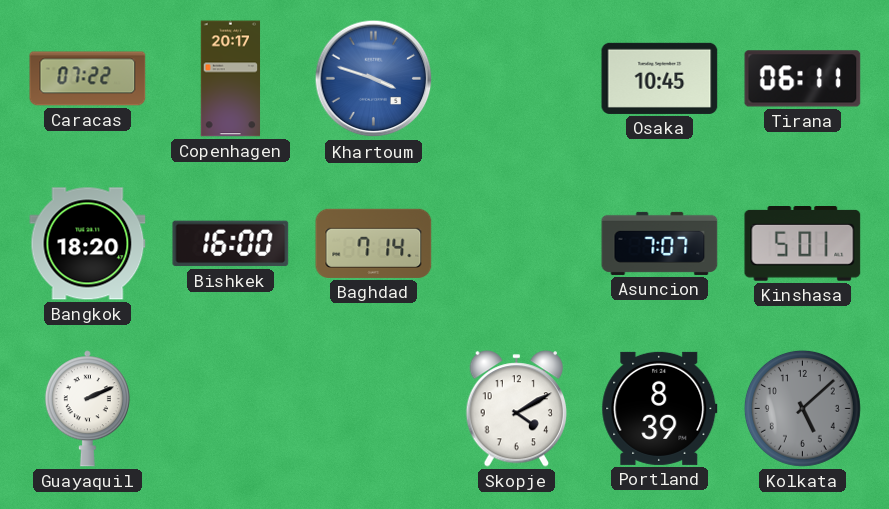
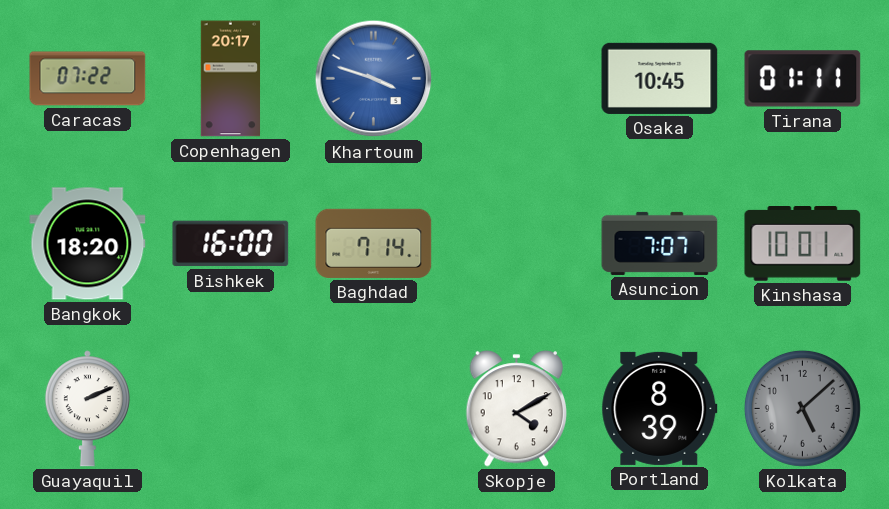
Tirana: 06:11 -> 01:11
Kinshasa: 5:01 -> 10:01
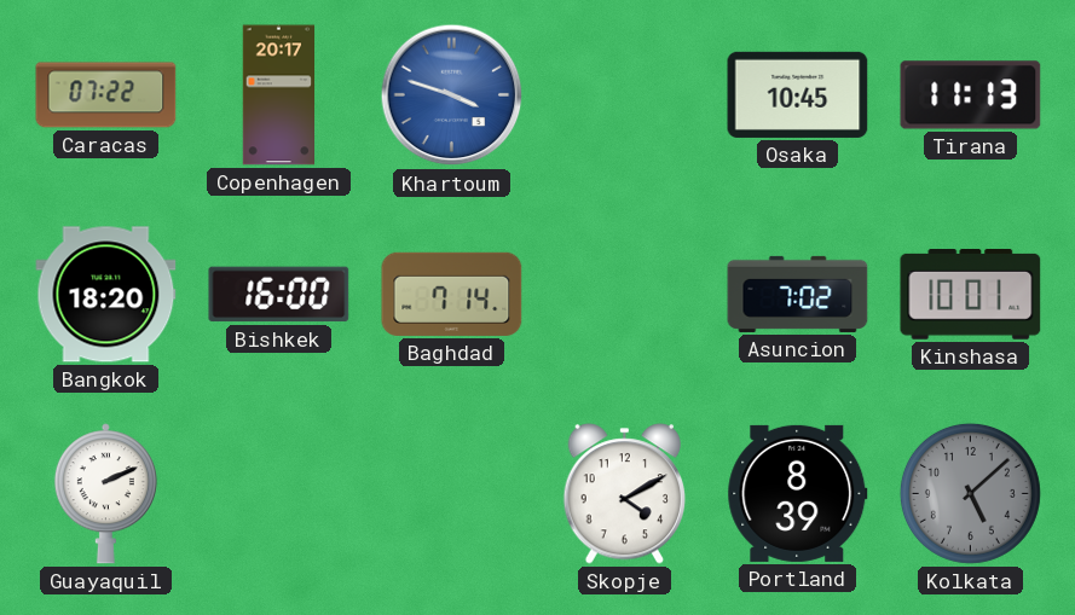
Tirana: 01:11 -> 11:13
Asuncion: 7:07 -> 7:02
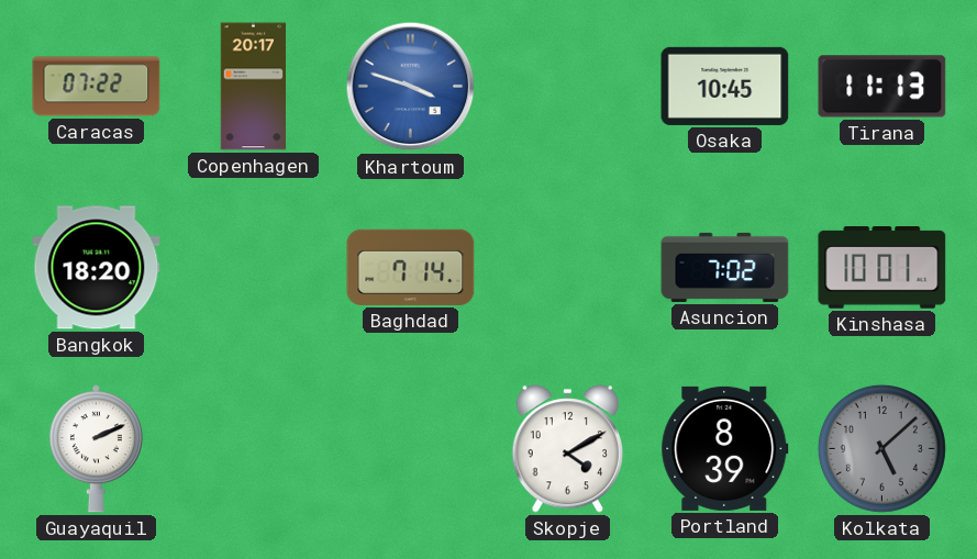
Bishkek: 16:00 -> none
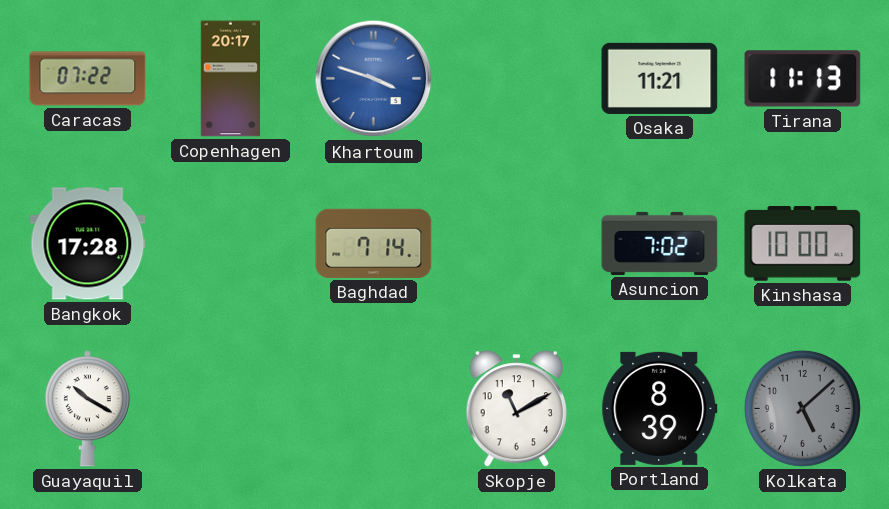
Osaka: 10:45 -> 11:21
Bangkok: 18:20 -> 17:28
Kinshasa: 10:01 -> 10:00
Guayaquil: 2:11 -> 10:20
Skopje: 4:10 -> 11:10
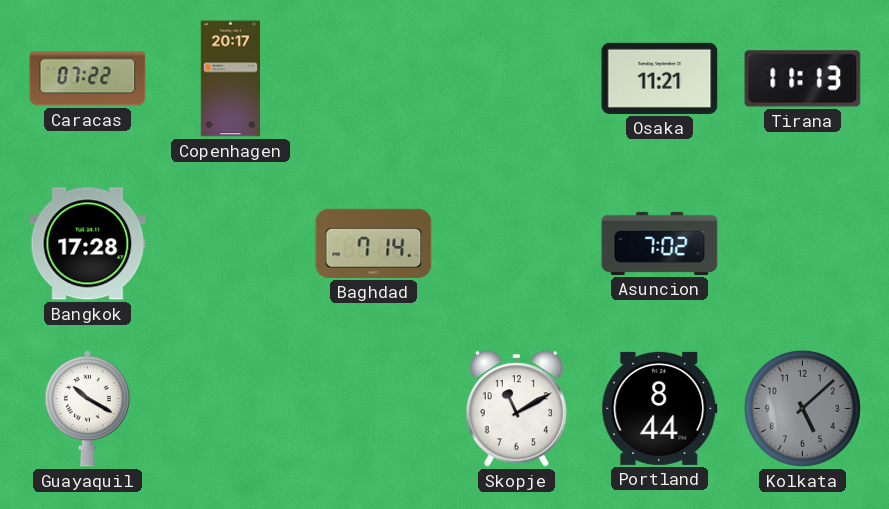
Khartoum: 3:48 -> none
Kinshasa: 10:00 -> none
Portland: 8:39 -> 8:44
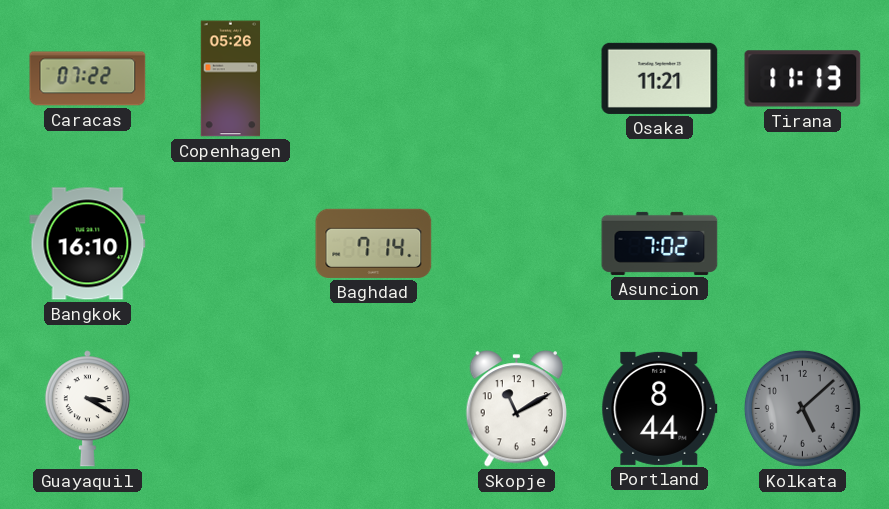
Copenhagen: 20:17 -> 05:26
Bangkok: 17:28 -> 16:10
Guayaquil: 10:20 -> 3:20
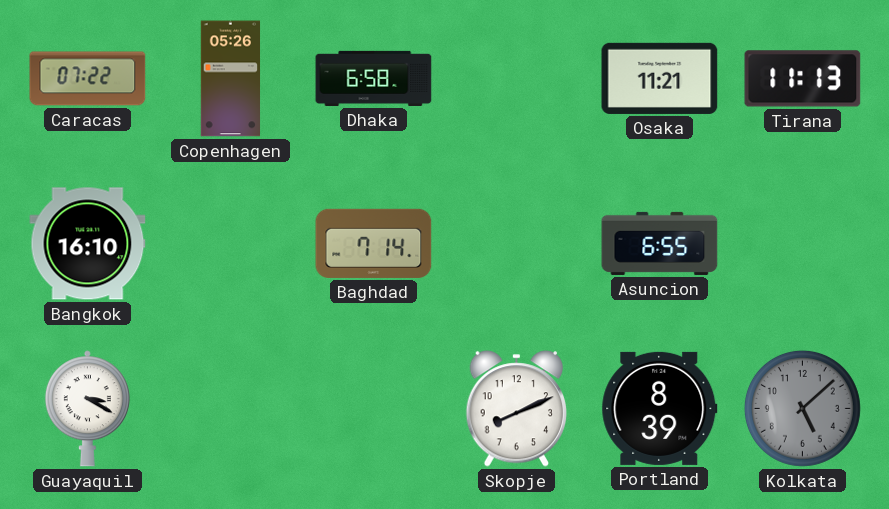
Dhaka: none -> 6:58
Asuncion: 7:02 -> 6:55
Skopje: 11:10 -> 8:11
Portland: 8:44 -> 8:39
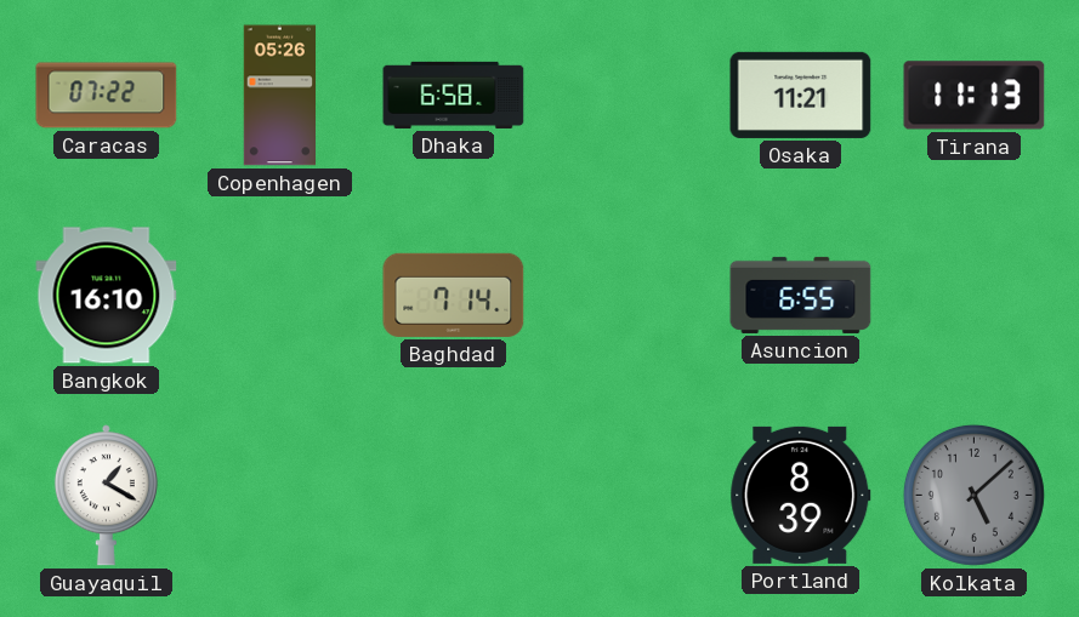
Guayaquil: 3:20 -> 1:20
Skopje: 8:11 -> none
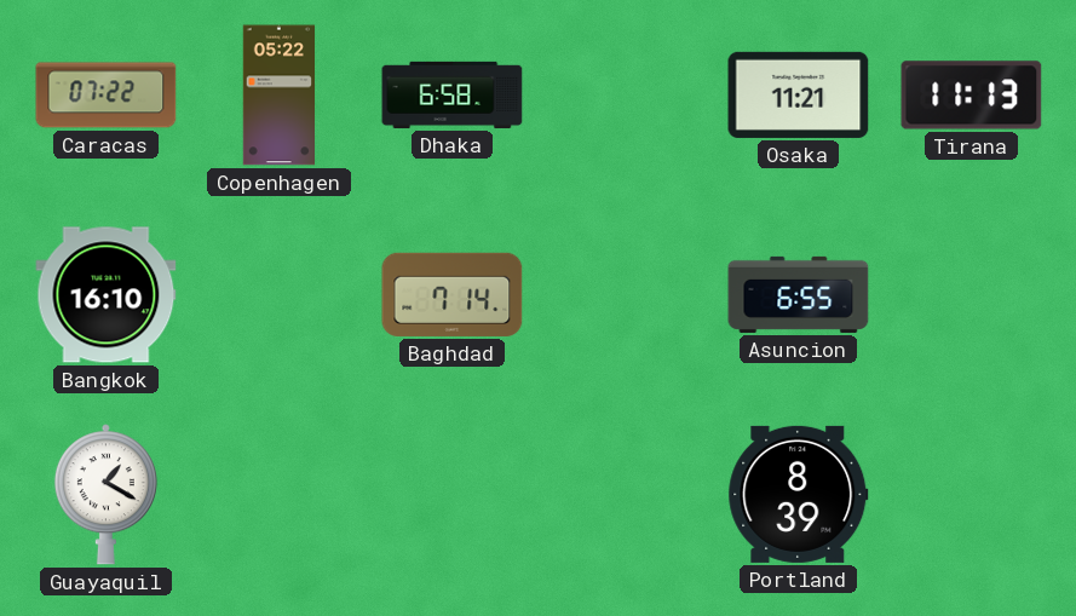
Copenhagen: 05:26 -> 05:22
Kolkata: 5:08 -> none
